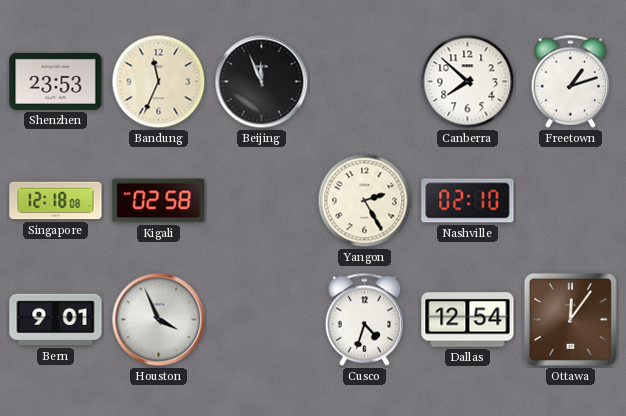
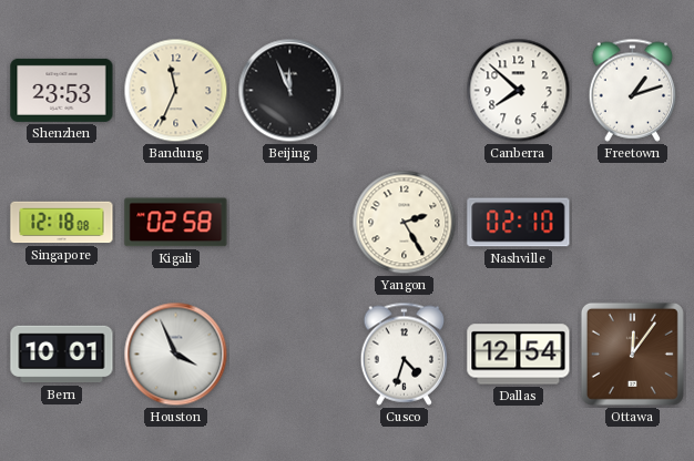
Bern: 9:01 -> 10:01
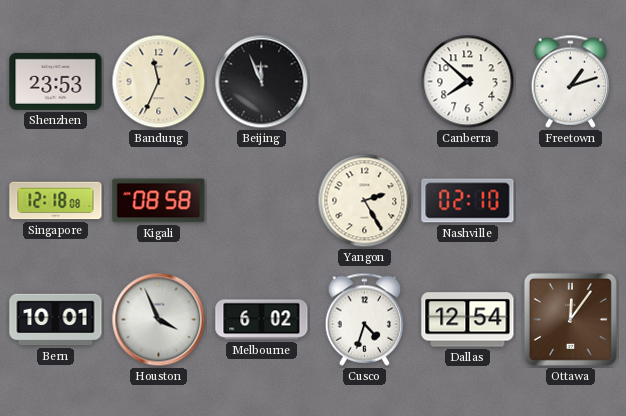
Kigali: 02:58 -> 08:58
Melbourne: none -> 6:02
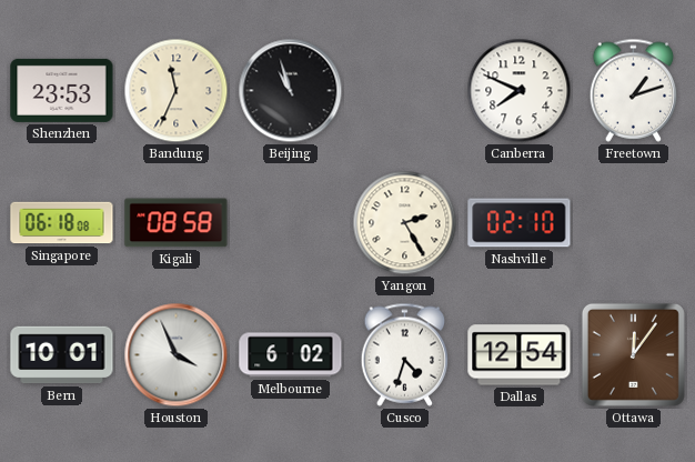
Beijing: 11:56 -> 10:57
Canberra: 7:52 -> 7:49
Singapore: 12:18 -> 06:18
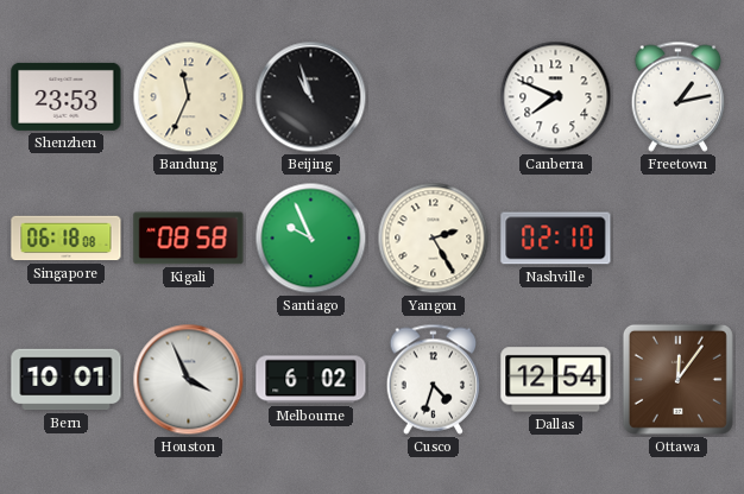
Freetown: 1:12 -> 1:13
Santiago: none -> 9:56
